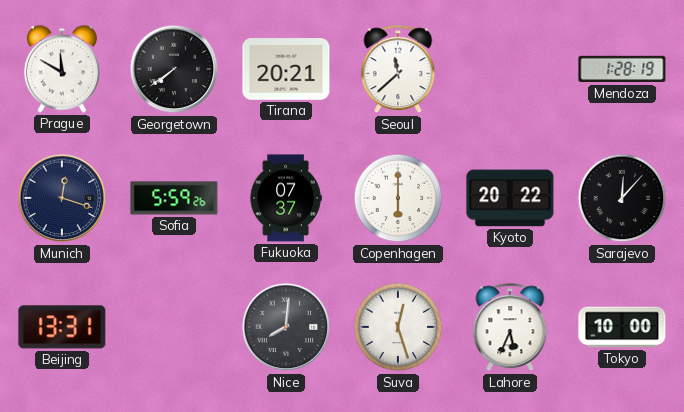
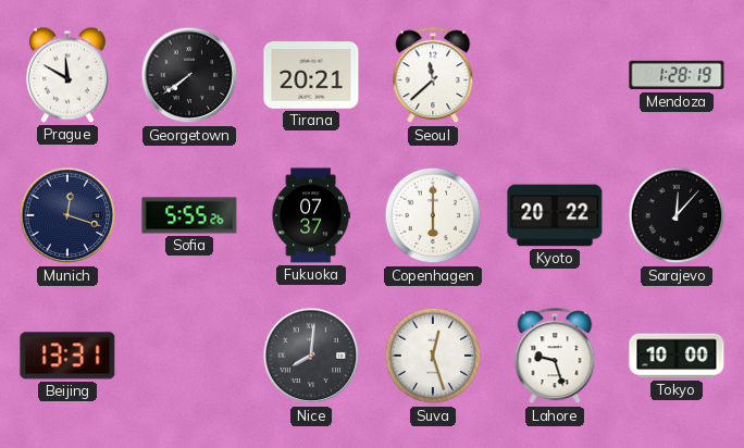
Sofia: 5:59 -> 5:55
Lahore: 5:34 -> 9:27
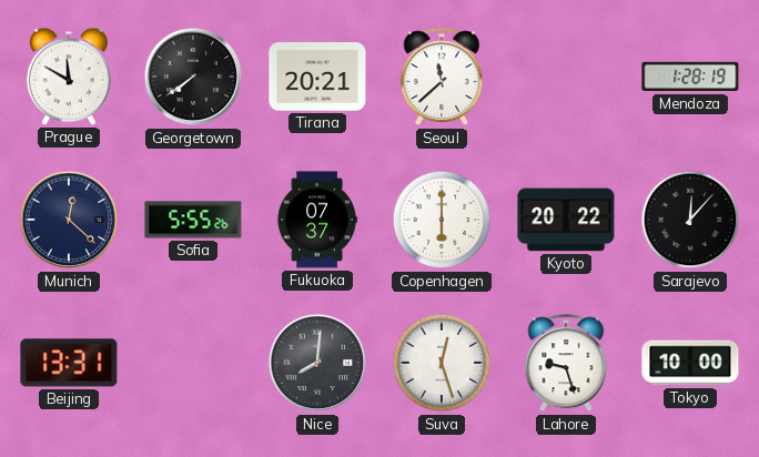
Munich: 12:18 -> 12:22
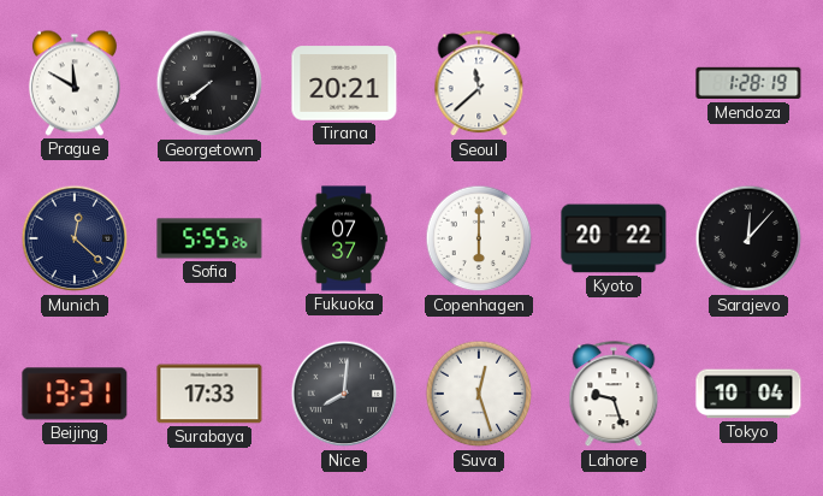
Surabaya: none -> 17:33
Tokyo: 10:00 -> 10:04
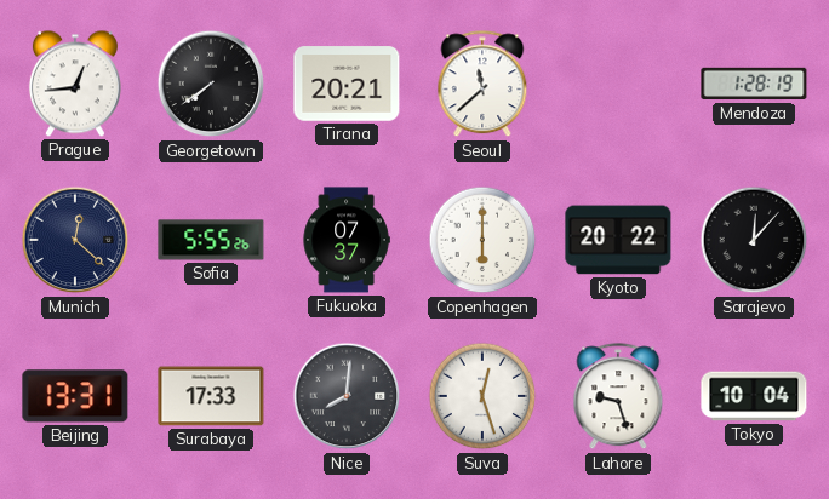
Prague: 11:50 -> 12:44
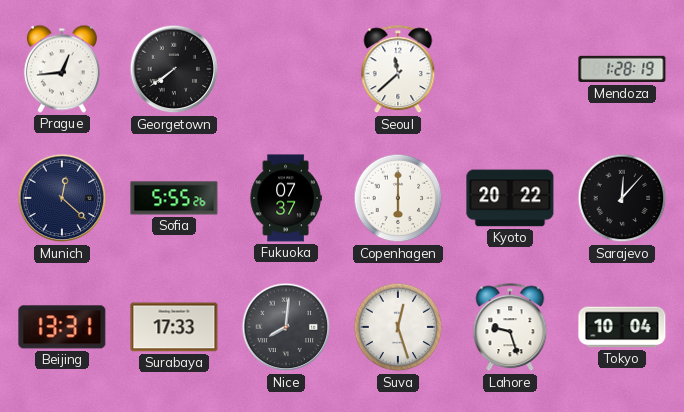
Tirana: 20:21 -> none
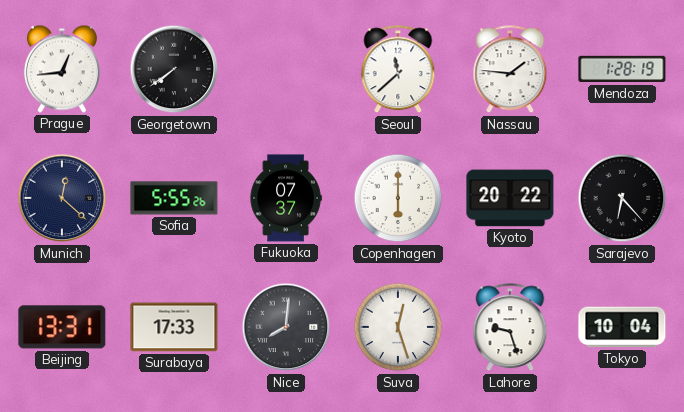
Nassau: none -> 1:46
Sarajevo: 12:07 -> 6:23
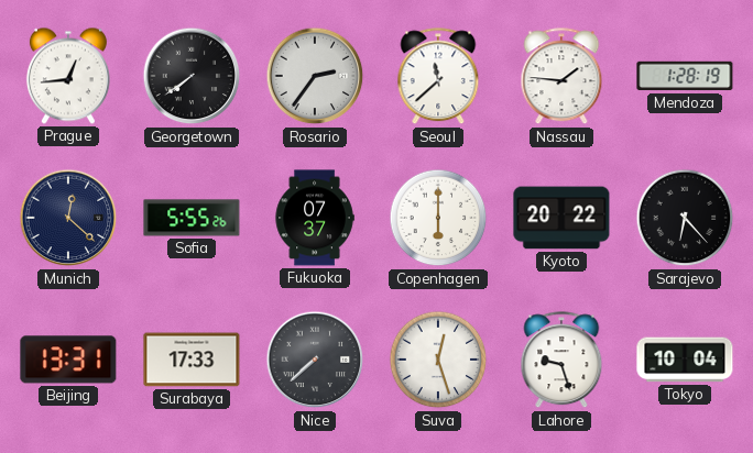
Rosario: none -> 2:36
Nice: 8:01 -> 7:38
